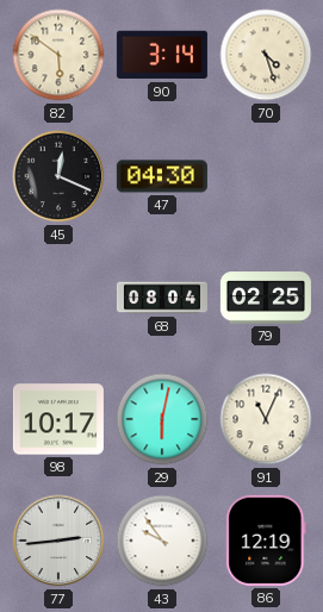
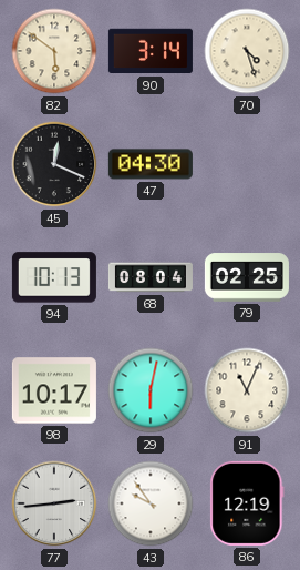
94: none -> 10:13
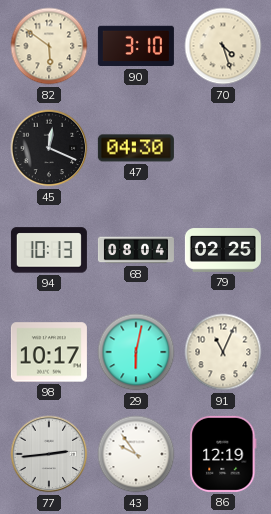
90: 3:14 -> 3:10
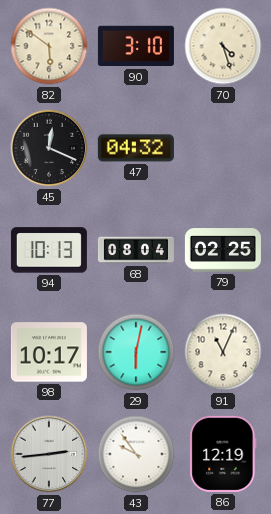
47: 04:30 -> 04:32
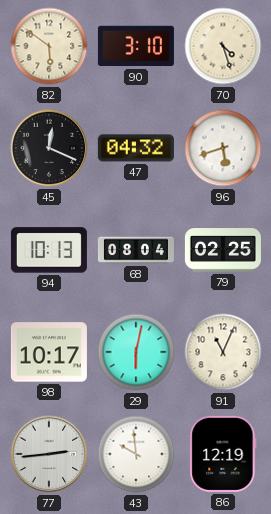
96: none -> 5:42
43: 9:54 -> 9:59
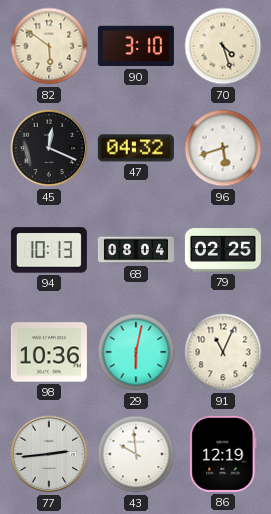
98: 10:17 -> 10:36
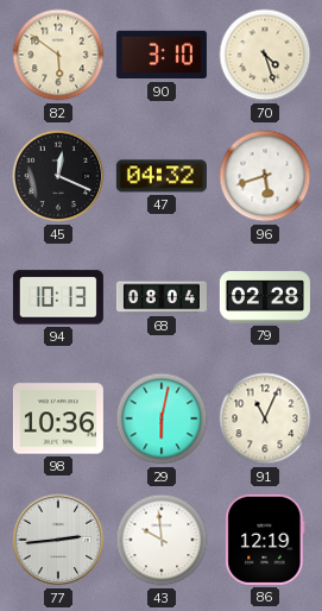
79: 02:25 -> 02:28
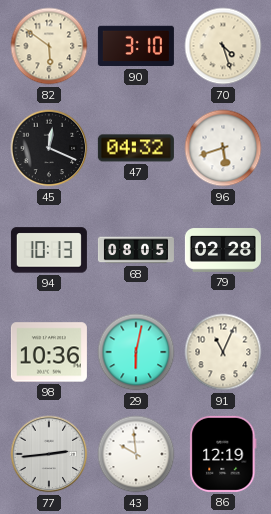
68: 08:04 -> 08:05
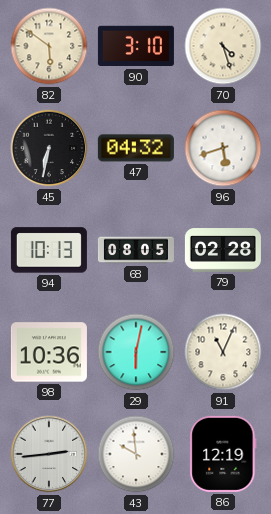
45: 12:19 -> 6:32
